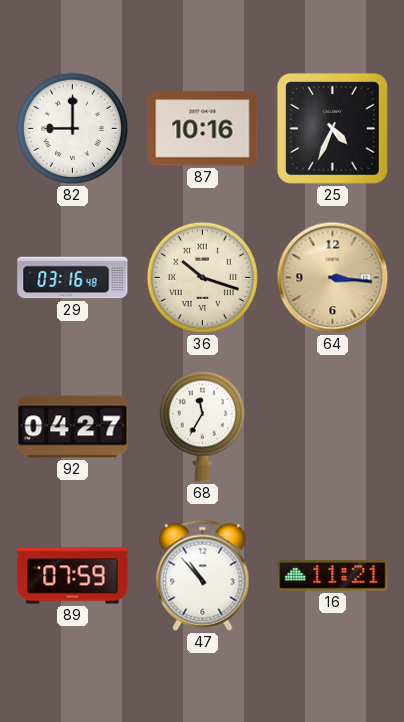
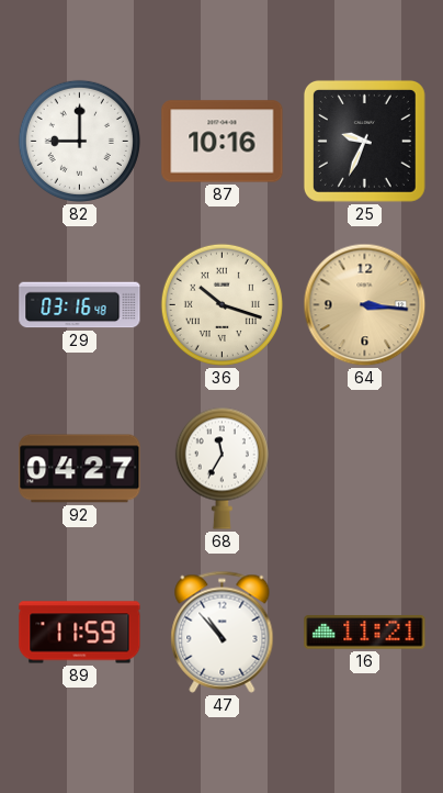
25: 4:34 -> 9:34
89: 07:59 -> 11:59
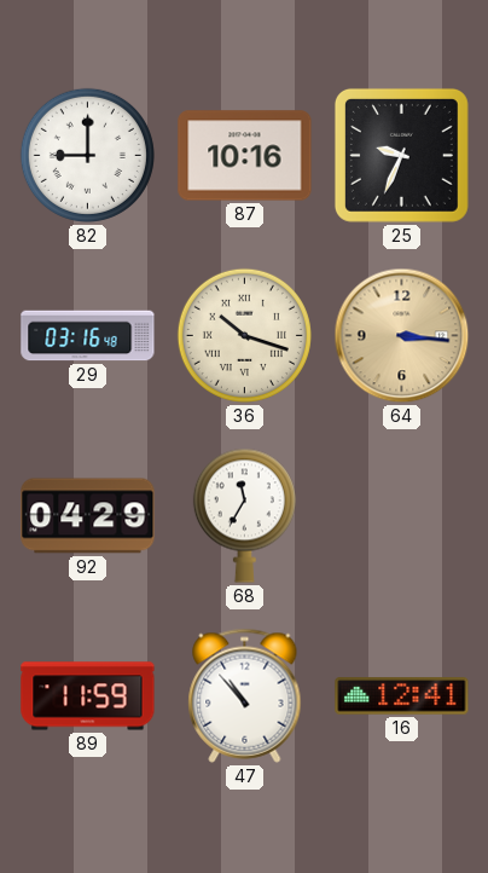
92: 04:27 -> 04:29
16: 11:21 -> 12:41
